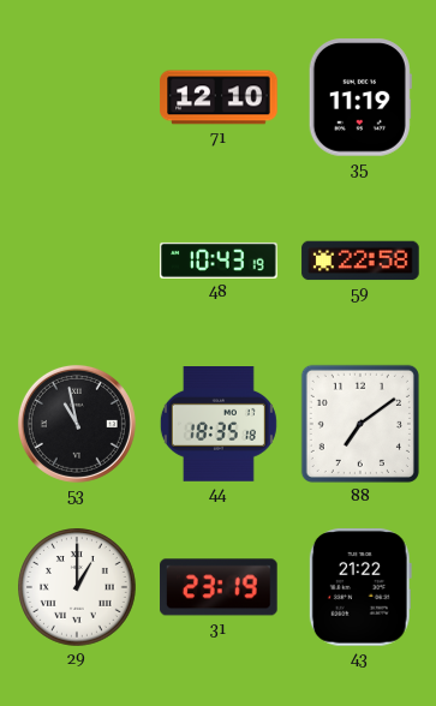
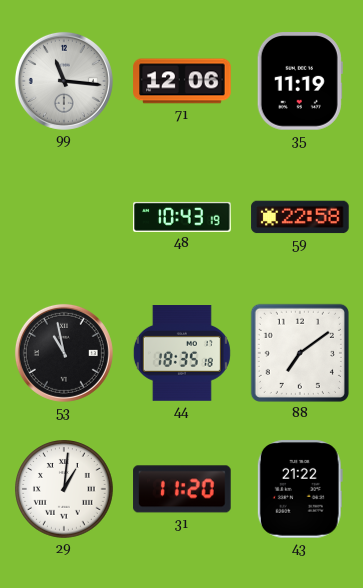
99: none -> 11:16
71: 12:10 -> 12:06
29: 1:00 -> 1:01
31: 23:19 -> 11:20
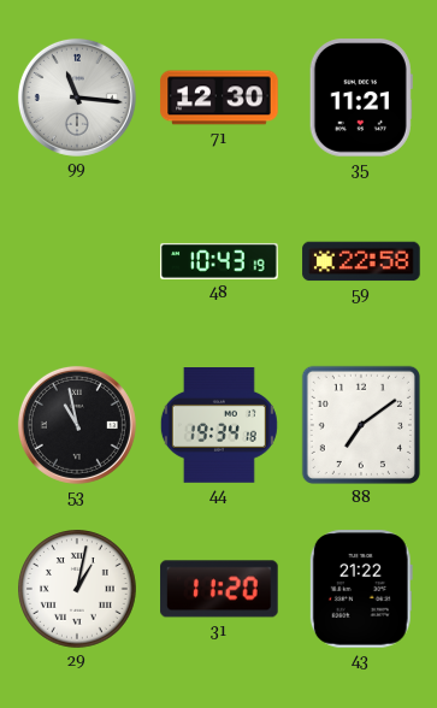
71: 12:06 -> 12:30
35: 11:19 -> 11:21
44: 18:35 -> 19:34
29: 1:01 -> 1:02
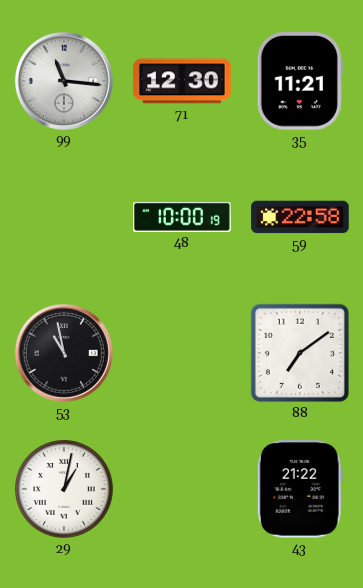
48: 10:43 -> 10:00
44: 19:34 -> none
31: 11:20 -> none
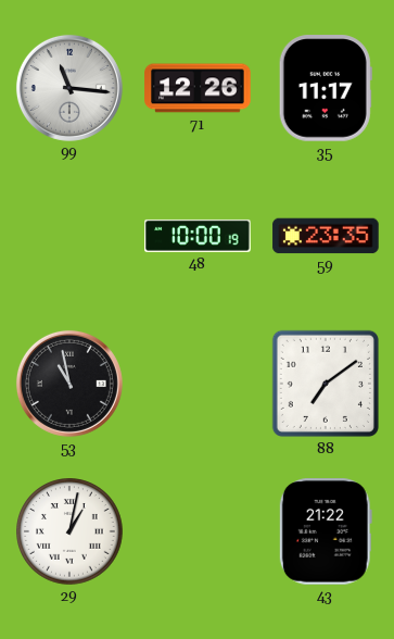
71: 12:30 -> 12:26
35: 11:21 -> 11:17
59: 22:58 -> 23:35
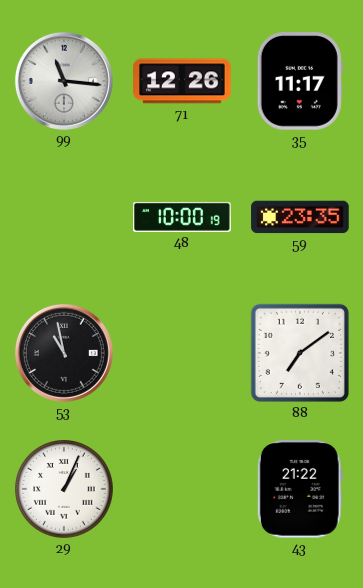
29: 1:02 -> 1:04
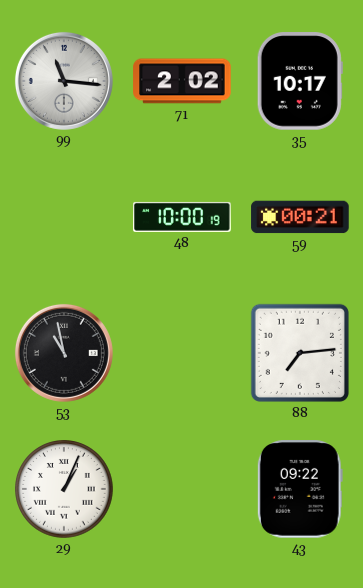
71: 12:26 -> 2:02
35: 11:17 -> 10:17
59: 23:35 -> 00:21
88: 7:09 -> 7:14
43: 21:22 -> 09:22
